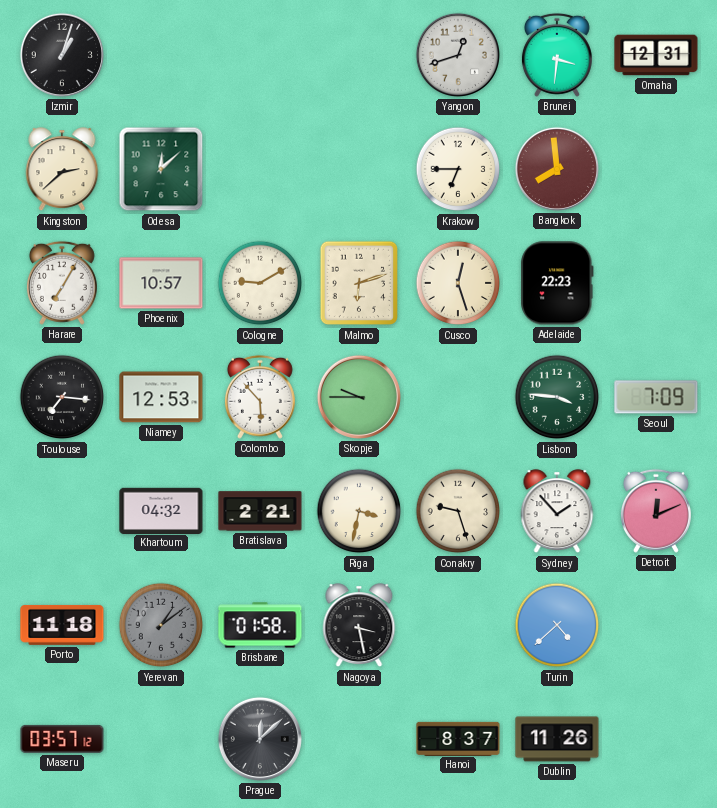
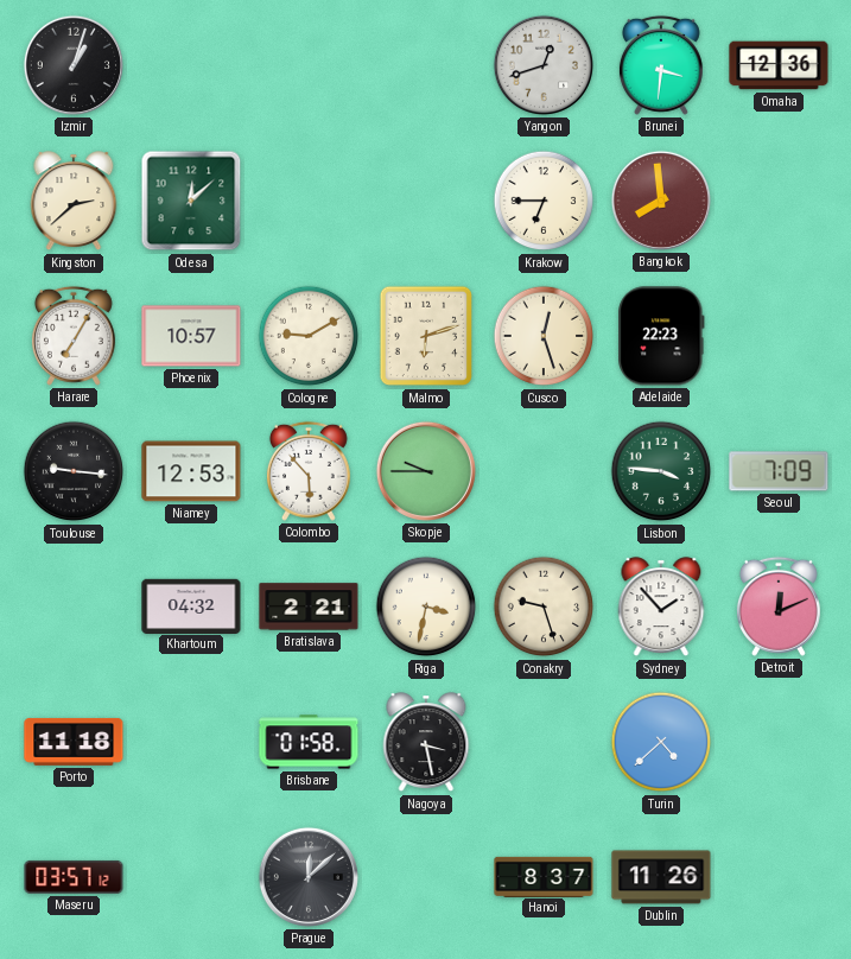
Omaha: 12:31 -> 12:36
Toulouse: 7:16 -> 9:16
Yerevan: 1:09 -> none
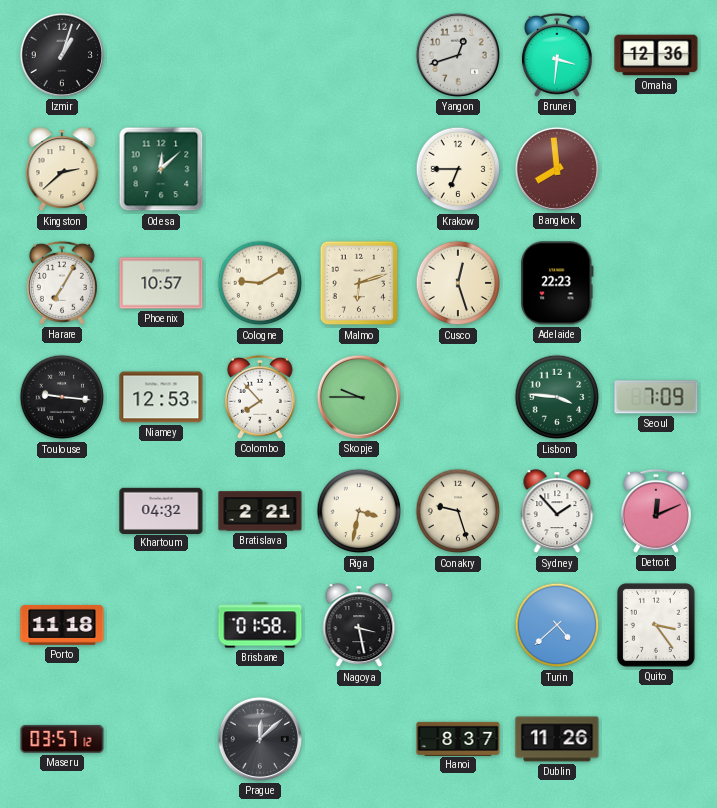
Colombo: 5:53 -> 7:53
Quito: none -> 3:24
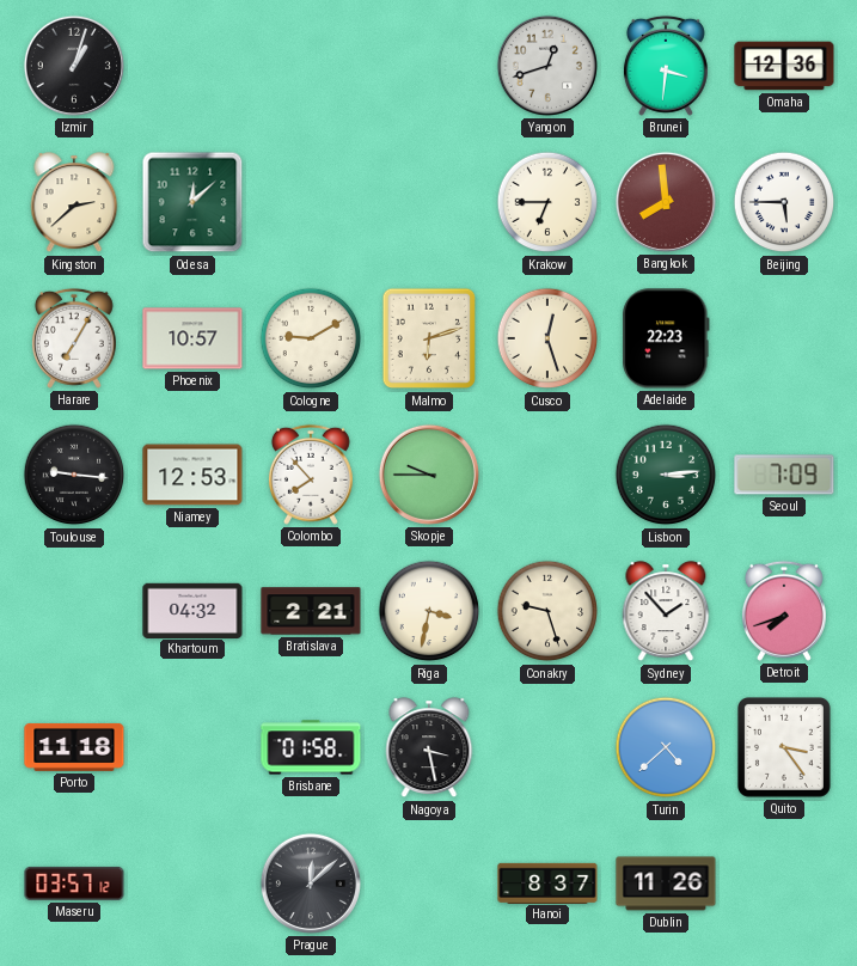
Beijing: none -> 5:45
Lisbon: 3:46 -> 3:14
Detroit: 12:11 -> 7:42
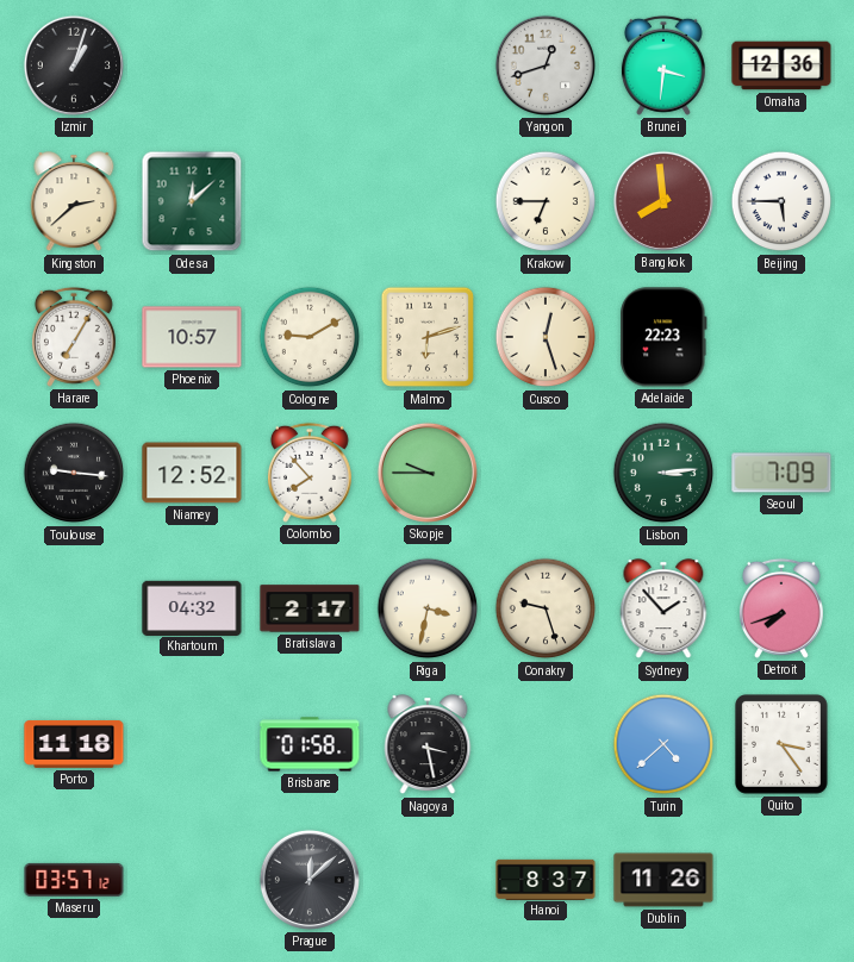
Niamey: 12:53 -> 12:52
Bratislava: 2:21 -> 2:17
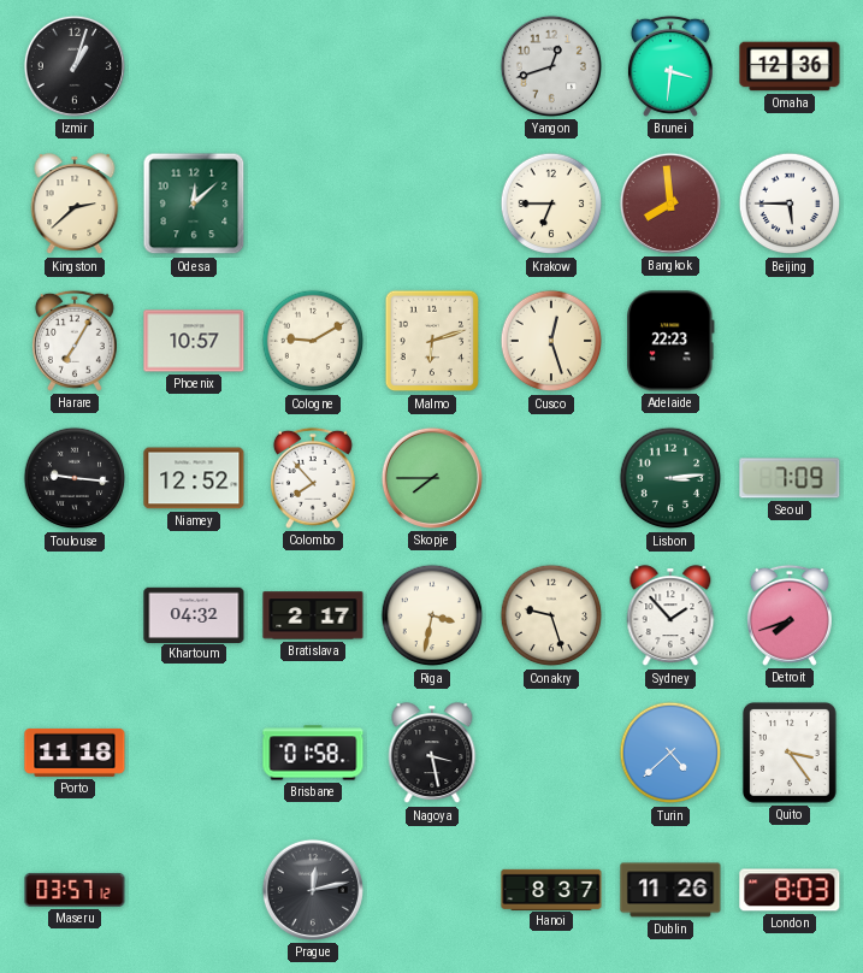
Skopje: 9:45 -> 7:45
Prague: 12:08 -> 12:13
London: none -> 8:03
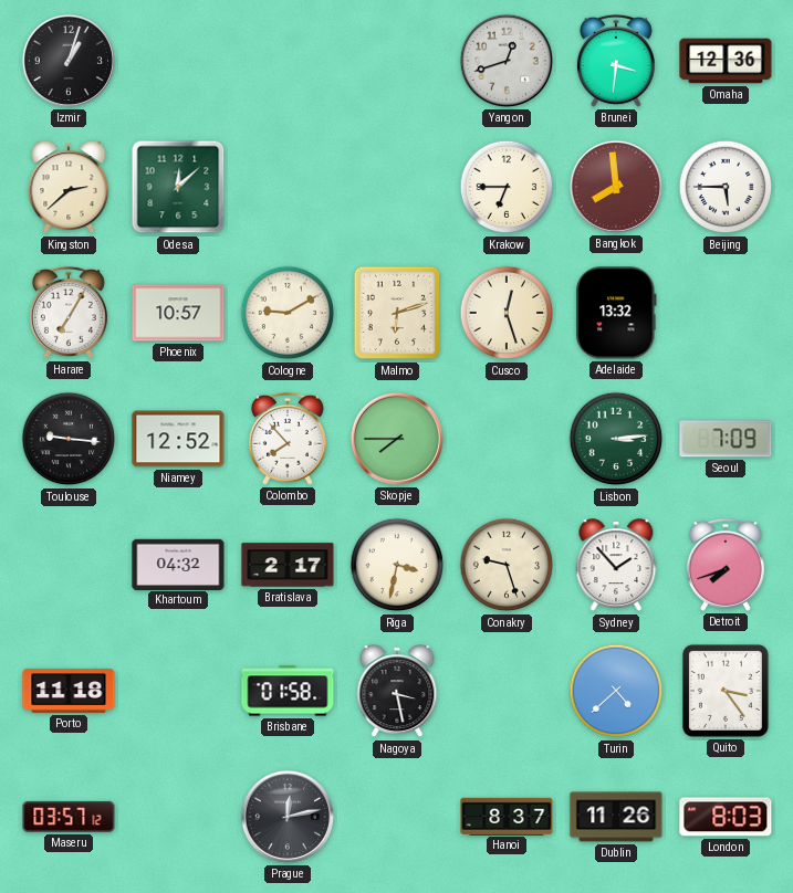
Adelaide: 22:23 -> 13:32
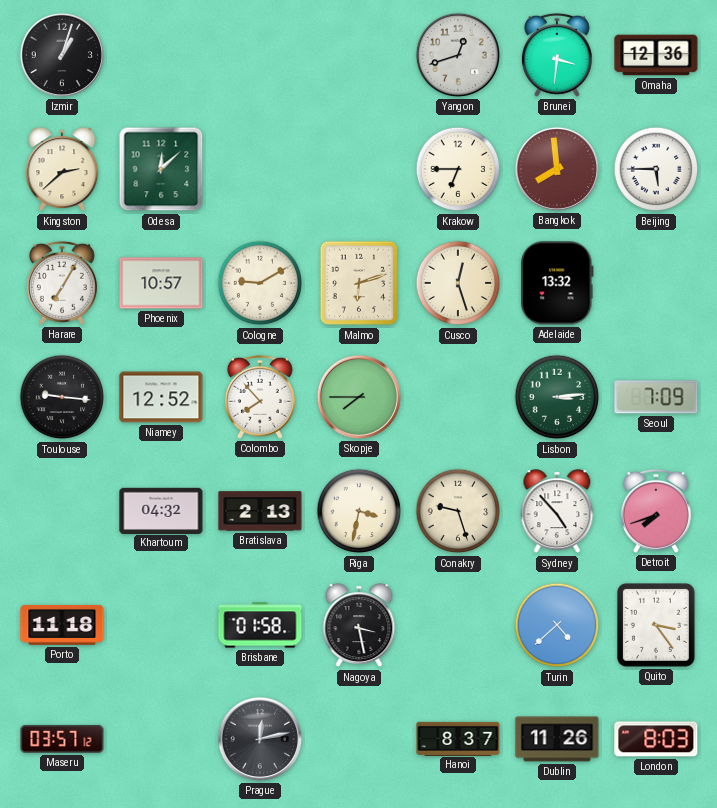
Bratislava: 2:17 -> 2:13
Sydney: 1:53 -> 4:53
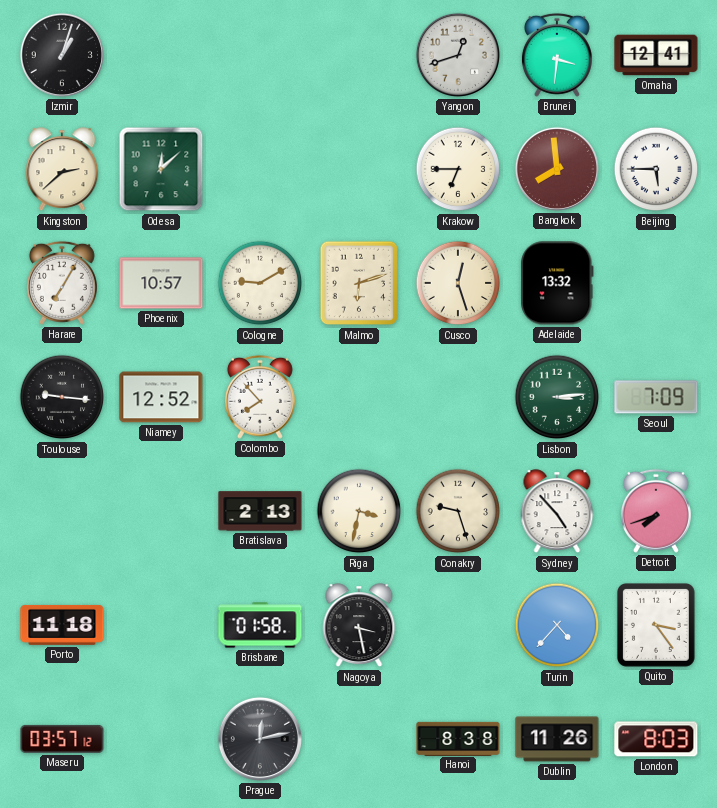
Omaha: 12:36 -> 12:41
Skopje: 7:45 -> none
Khartoum: 04:32 -> none
Turin: 4:38 -> 4:37
Hanoi: 8:37 -> 8:38
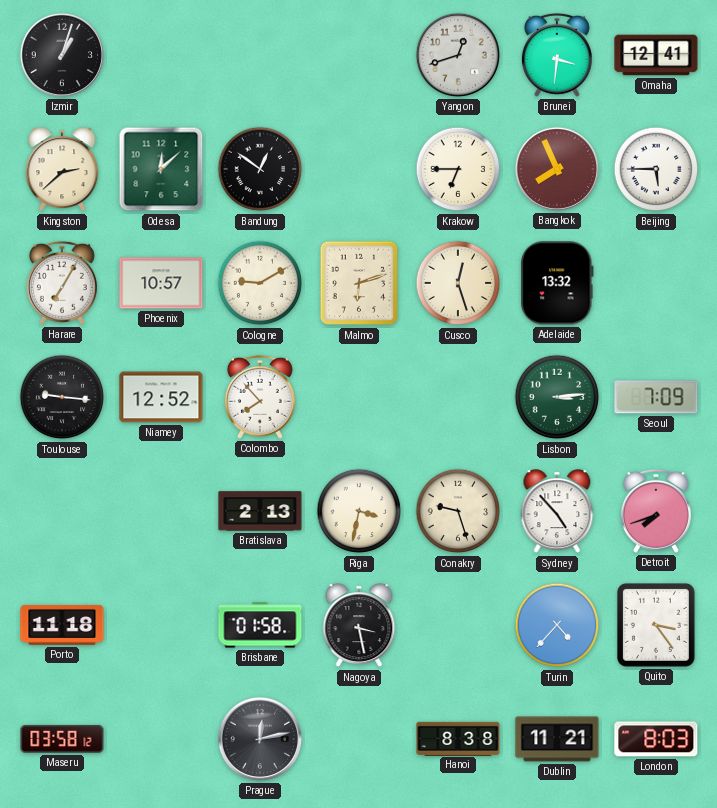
Bandung: none -> 12:51
Bangkok: 7:59 -> 7:56
Maseru: 03:57 -> 03:58
Dublin: 11:26 -> 11:21
